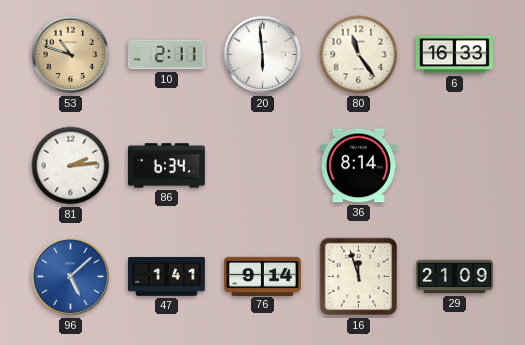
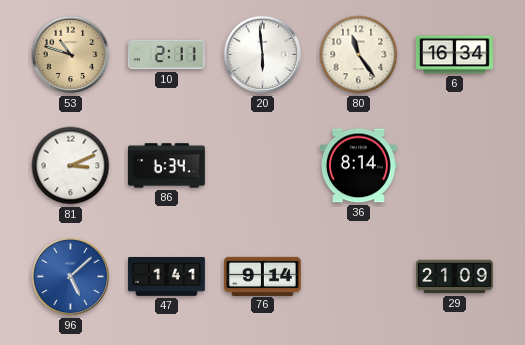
6: 16:33 -> 16:34
81: 2:14 -> 3:11
16: 11:57 -> none
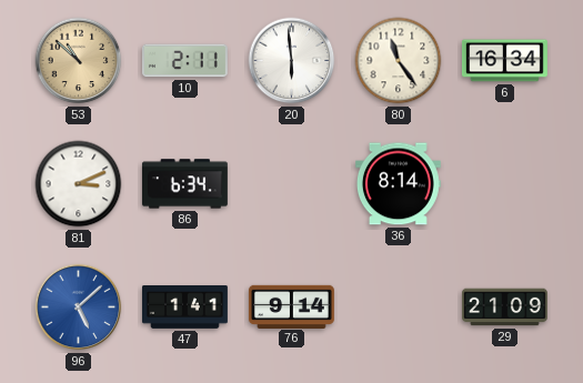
53: 10:48 -> 10:52
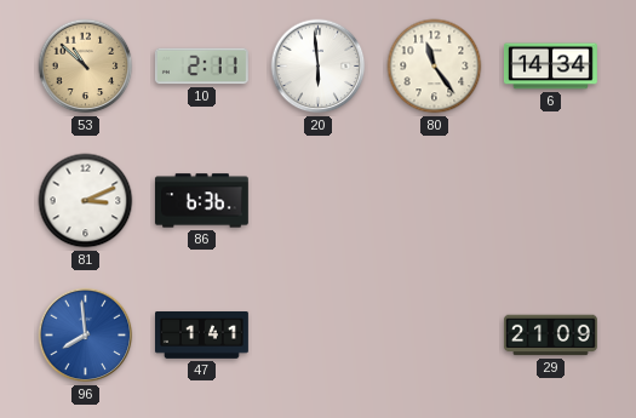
6: 16:34 -> 14:34
86: 6:34 -> 6:36
36: 8:14 -> none
96: 5:08 -> 7:59
76: 9:14 -> none
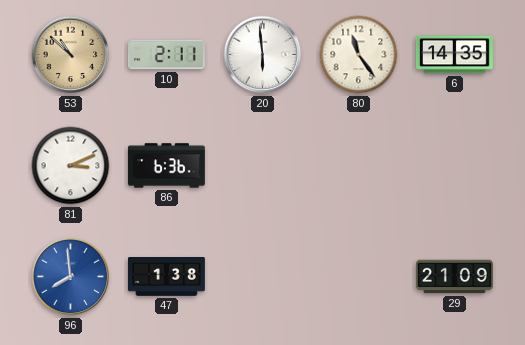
6: 14:34 -> 14:35
47: 1:41 -> 1:38
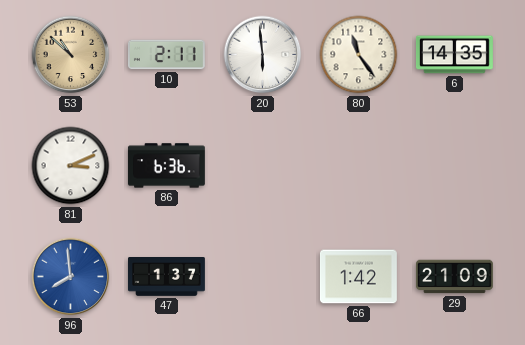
47: 1:38 -> 1:37
66: none -> 1:42
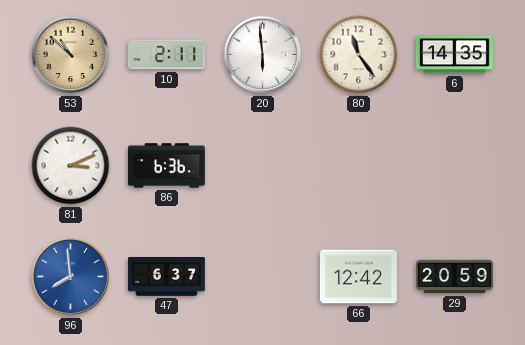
47: 1:37 -> 6:37
66: 1:42 -> 12:42
29: 21:09 -> 20:59
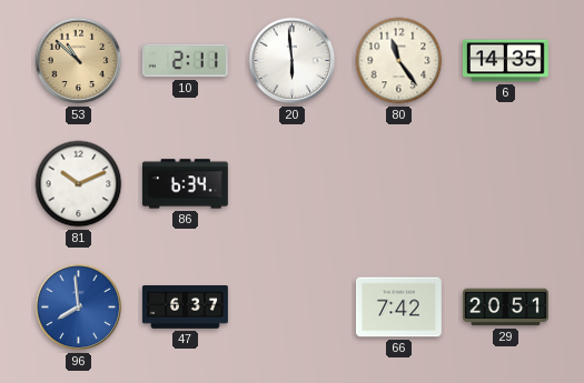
81: 3:11 -> 10:11
86: 6:36 -> 6:34
66: 12:42 -> 7:42
29: 20:59 -> 20:51
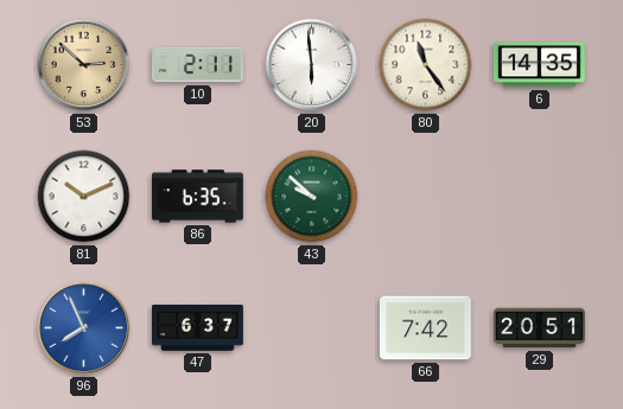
53: 10:52 -> 2:52
86: 6:34 -> 6:35
43: none -> 9:52
96: 7:59 -> 7:56
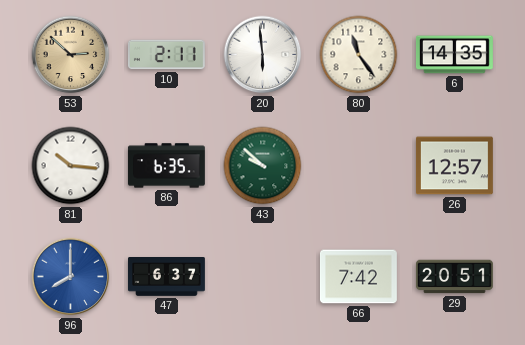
81: 10:11 -> 10:16
26: none -> 12:57
96: 7:56 -> 8:00
